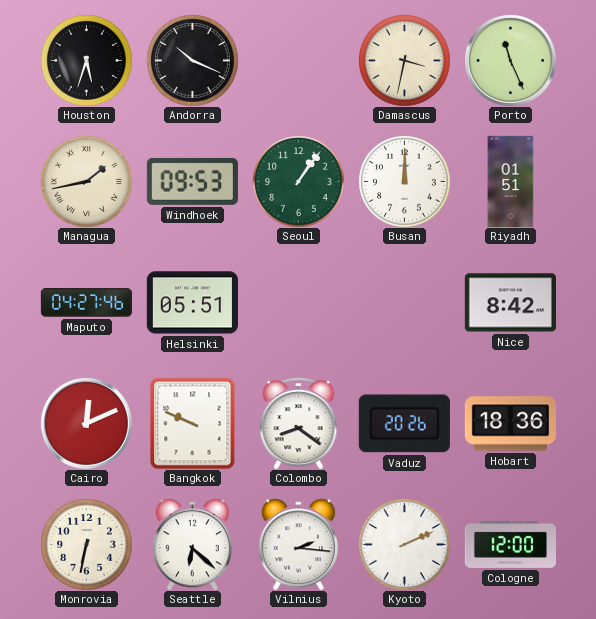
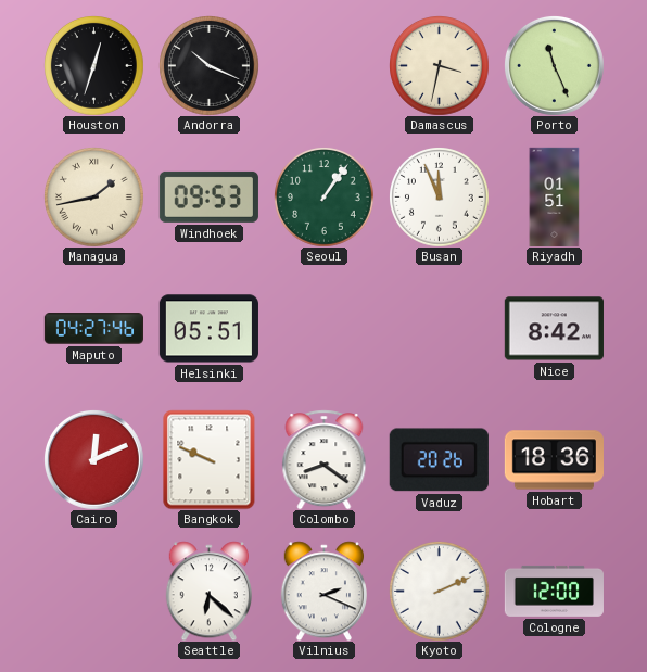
Houston: 5:33 -> 12:33
Busan: 12:00 -> 11:56
Monrovia: 6:32 -> none
Vilnius: 2:16 -> 2:19
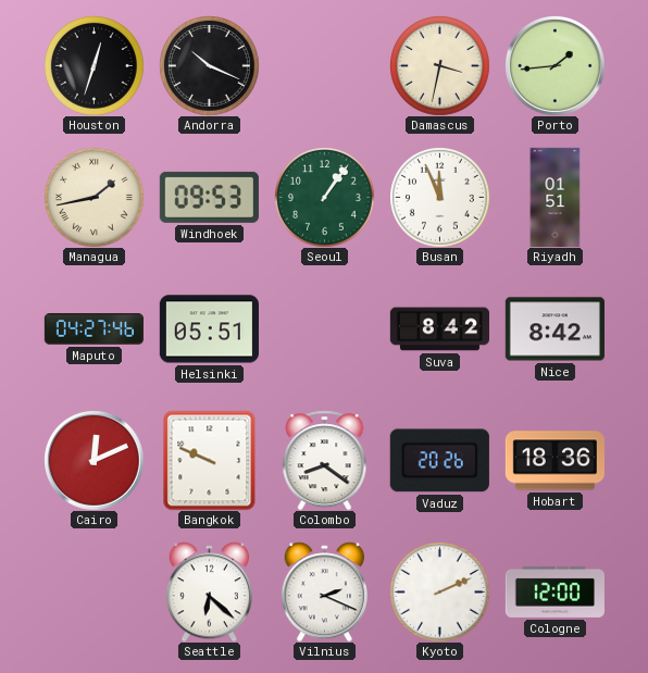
Porto: 11:26 -> 1:44
Suva: none -> 8:42
